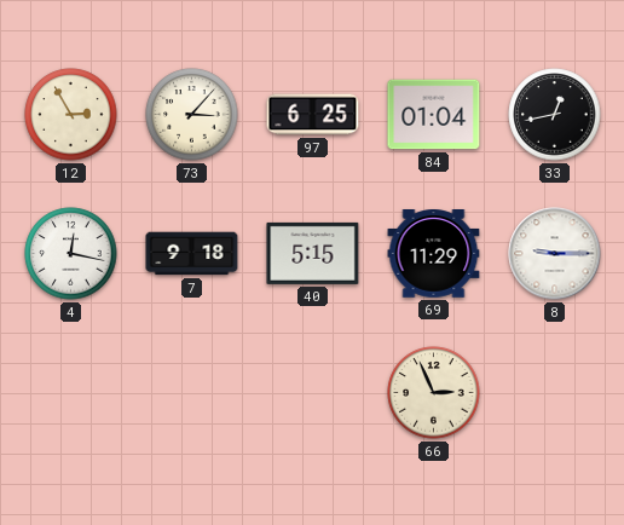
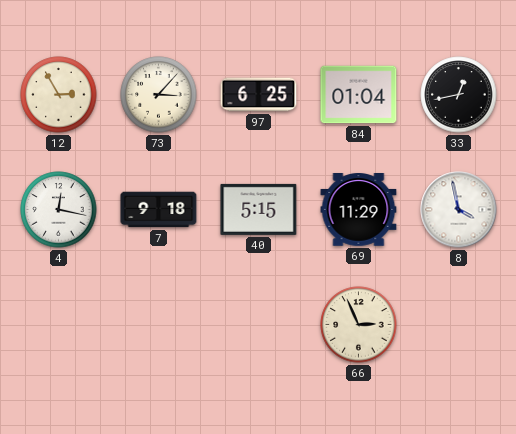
8: 9:15 -> 3:58
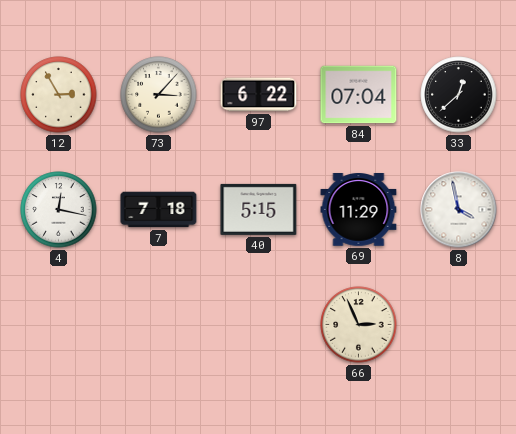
97: 6:25 -> 6:22
84: 01:04 -> 07:04
33: 12:43 -> 12:38
7: 9:18 -> 7:18
